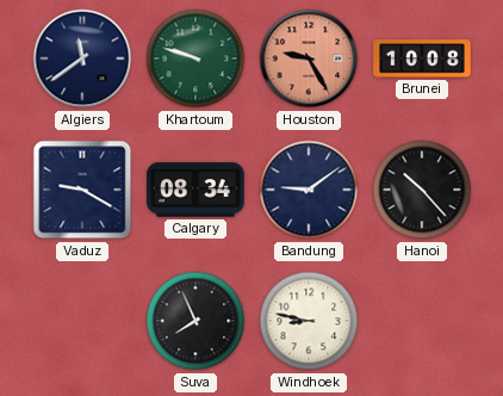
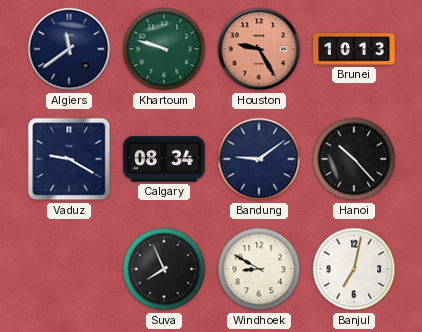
Brunei: 10:08 -> 10:13
Windhoek: 8:47 -> 8:50
Banjul: none -> 7:02
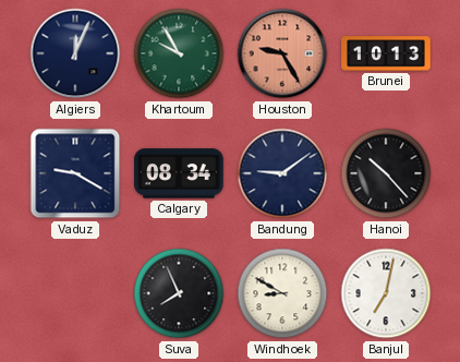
Algiers: 11:39 -> 12:04
Khartoum: 9:48 -> 9:55
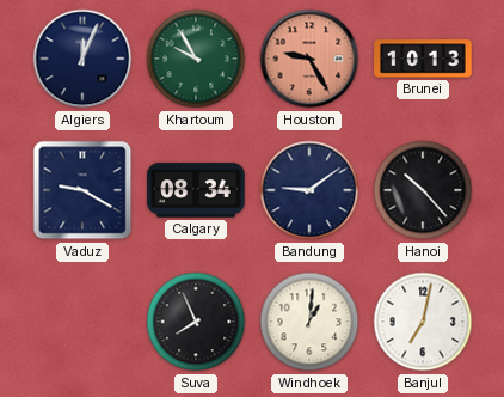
Windhoek: 8:50 -> 1:01
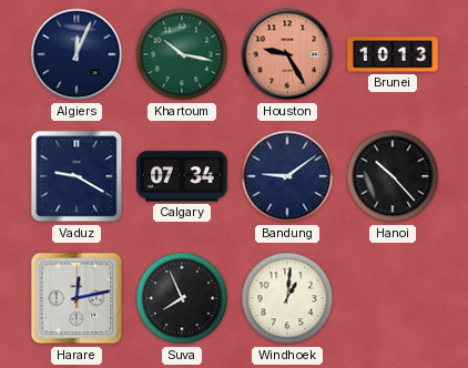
Khartoum: 9:55 -> 10:17
Calgary: 08:34 -> 07:34
Harare: none -> 12:13
Banjul: 7:02 -> none
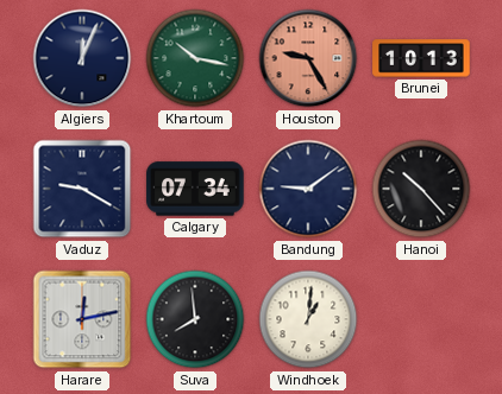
Suva: 7:56 -> 7:59
